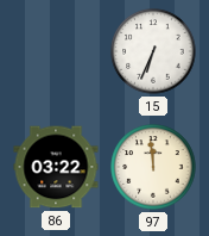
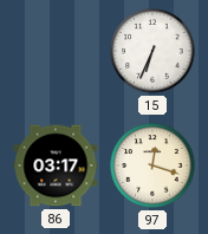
86: 03:22 -> 03:17
97: 11:59 -> 12:18
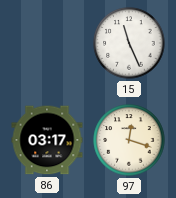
15: 6:34 -> 11:26
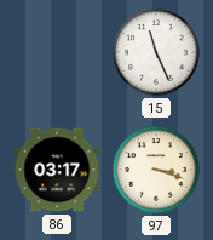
97: 12:18 -> 3:18
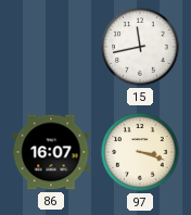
15: 11:26 -> 11:43
86: 03:17 -> 16:07
